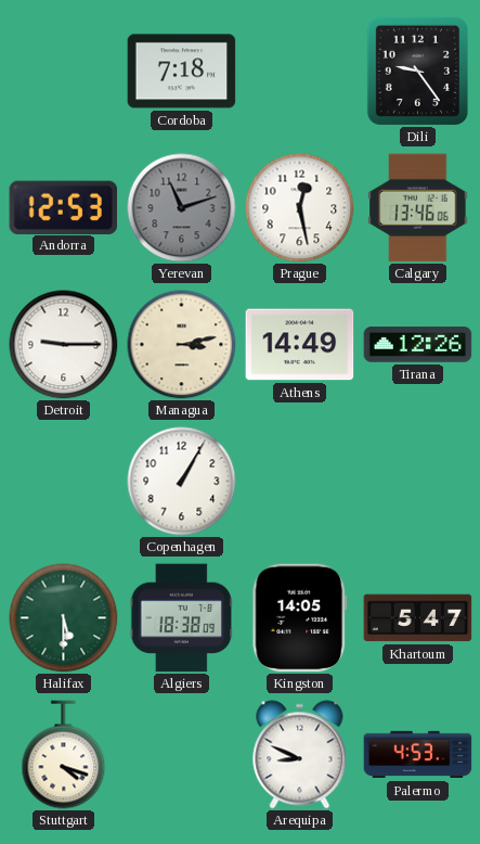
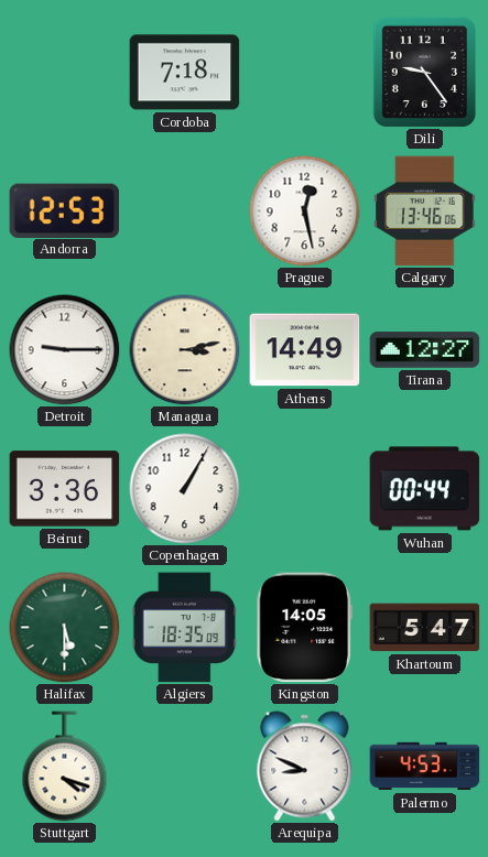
Yerevan: 11:12 -> none
Tirana: 12:26 -> 12:27
Beirut: none -> 3:36
Wuhan: none -> 00:44
Algiers: 18:38 -> 18:35
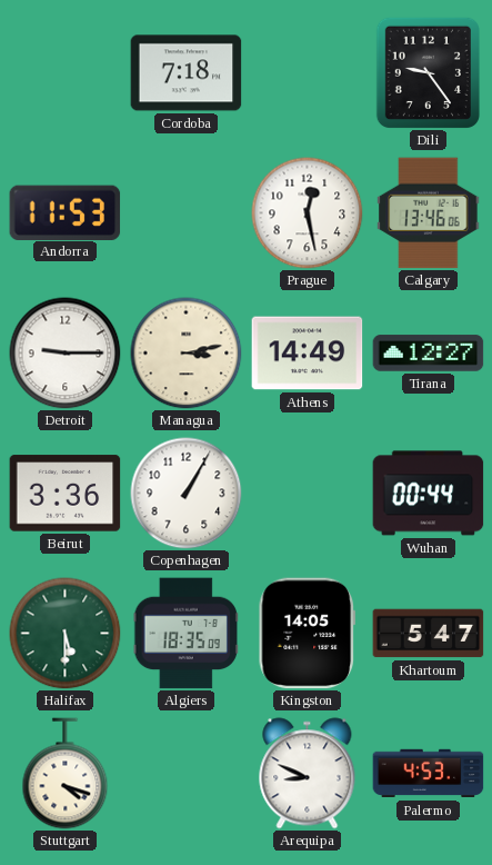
Andorra: 12:53 -> 11:53
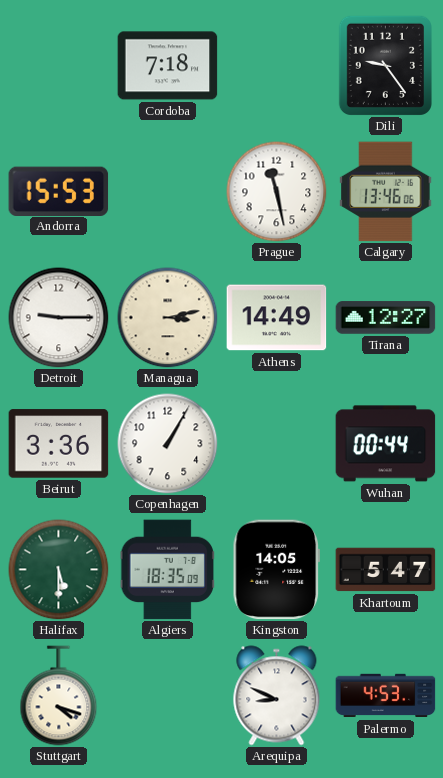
Andorra: 11:53 -> 15:53
Prague: 12:28 -> 11:28
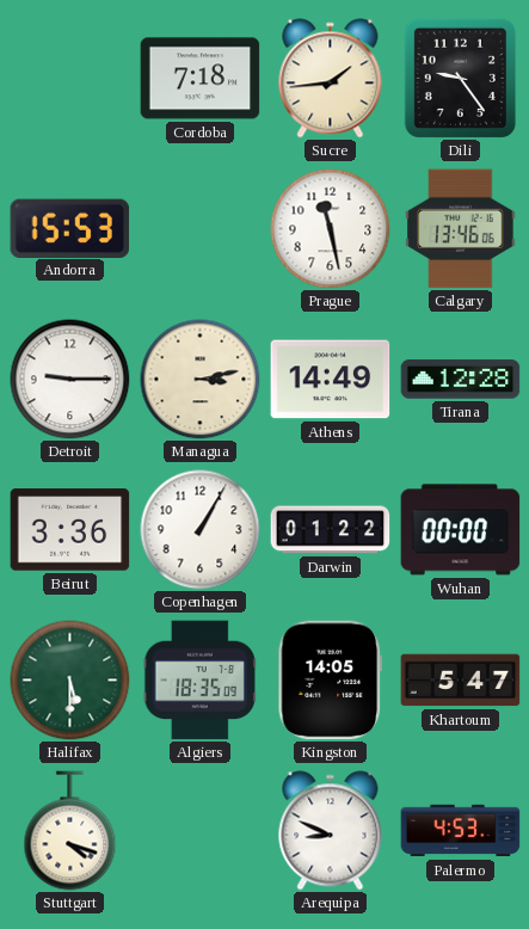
Sucre: none -> 1:44
Tirana: 12:27 -> 12:28
Darwin: none -> 01:22
Wuhan: 00:44 -> 00:00
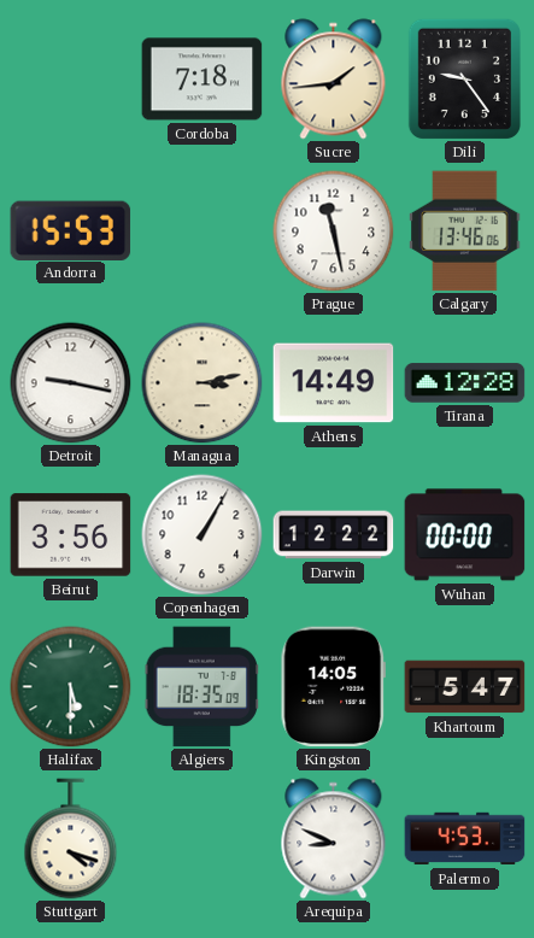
Detroit: 9:15 -> 9:17
Beirut: 3:36 -> 3:56
Darwin: 01:22 -> 12:22
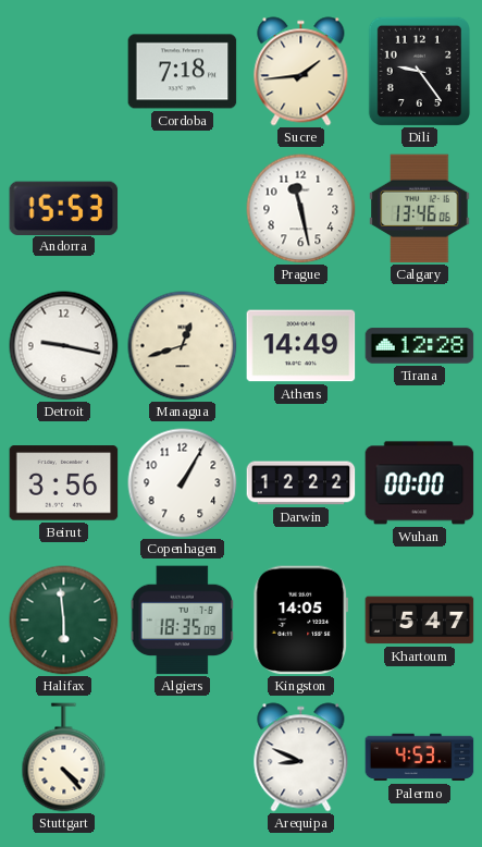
Managua: 3:13 -> 12:42
Halifax: 5:30 -> 5:59
Stuttgart: 4:18 -> 4:23
